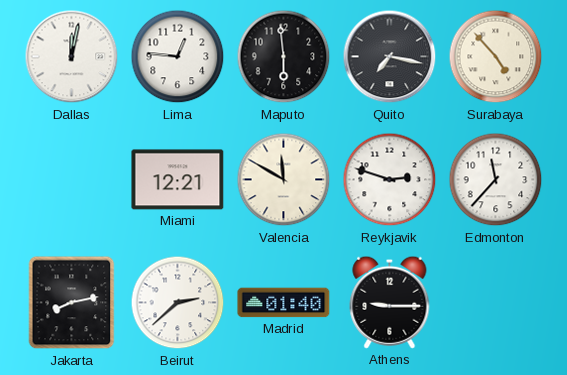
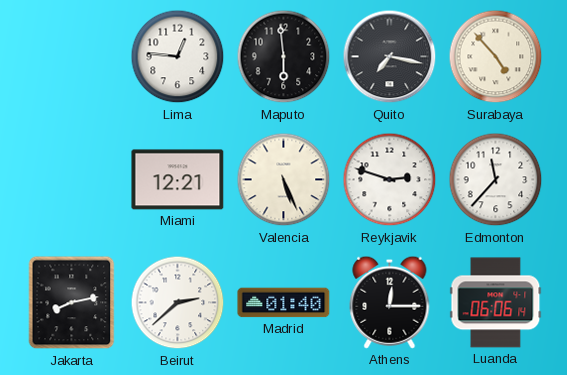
Dallas: 12:02 -> none
Valencia: 11:50 -> 5:26
Athens: 9:15 -> 12:15
Luanda: none -> 06:06
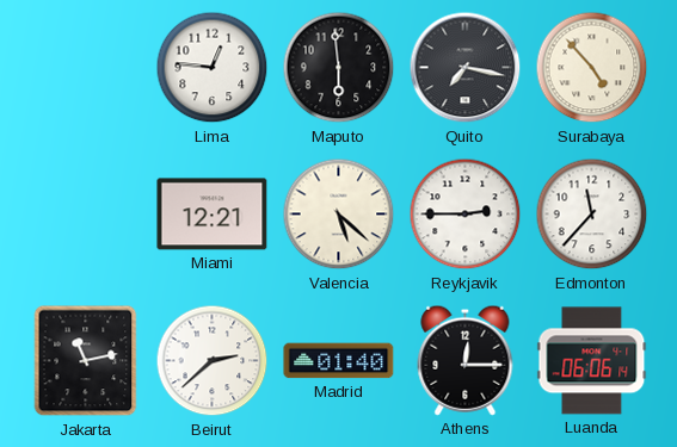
Valencia: 5:26 -> 5:22
Reykjavik: 2:48 -> 2:45
Jakarta: 8:13 -> 11:13
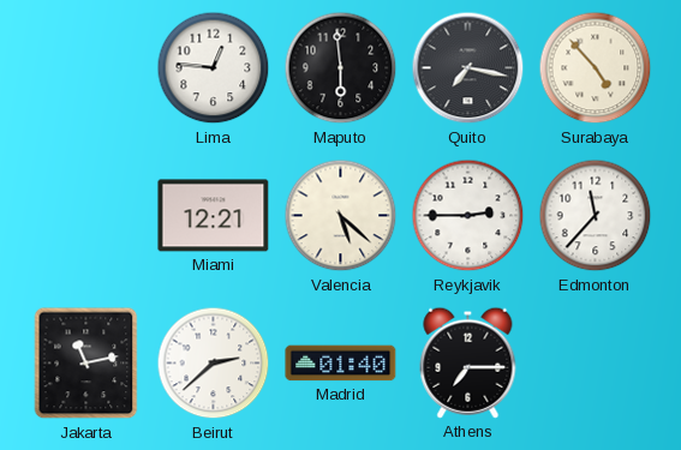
Athens: 12:15 -> 7:15
Luanda: 06:06 -> none
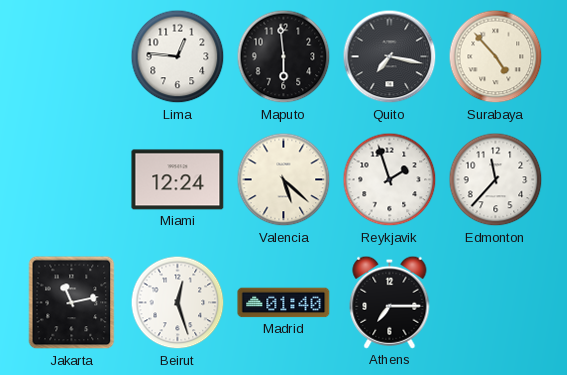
Miami: 12:21 -> 12:24
Reykjavik: 2:45 -> 1:57
Beirut: 2:38 -> 12:27
